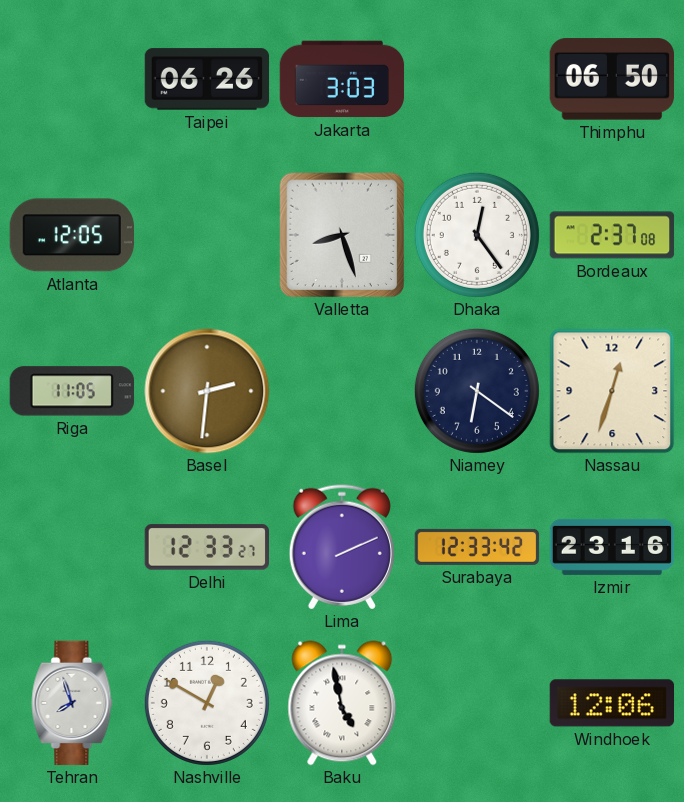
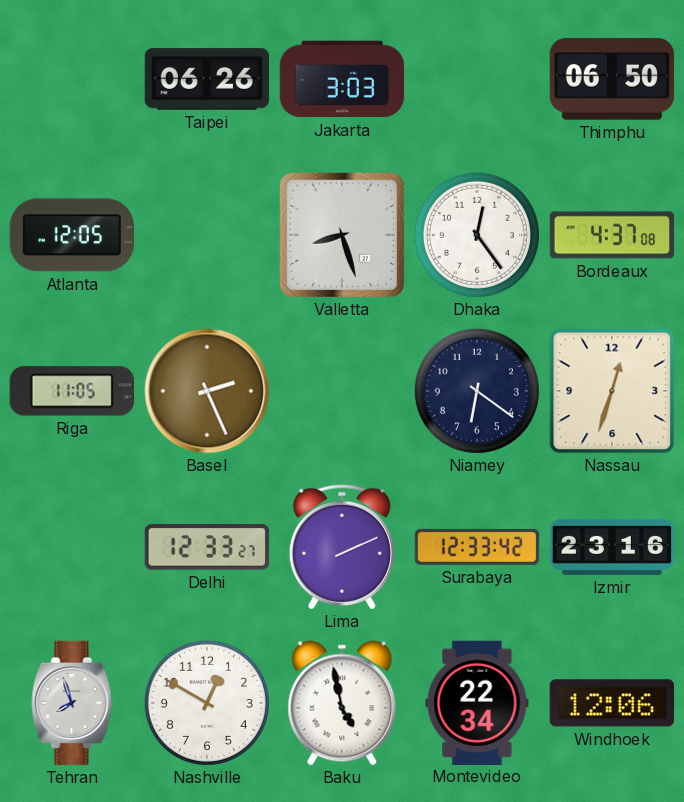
Bordeaux: 2:37 -> 4:37
Basel: 2:31 -> 2:26
Montevideo: none -> 22:34
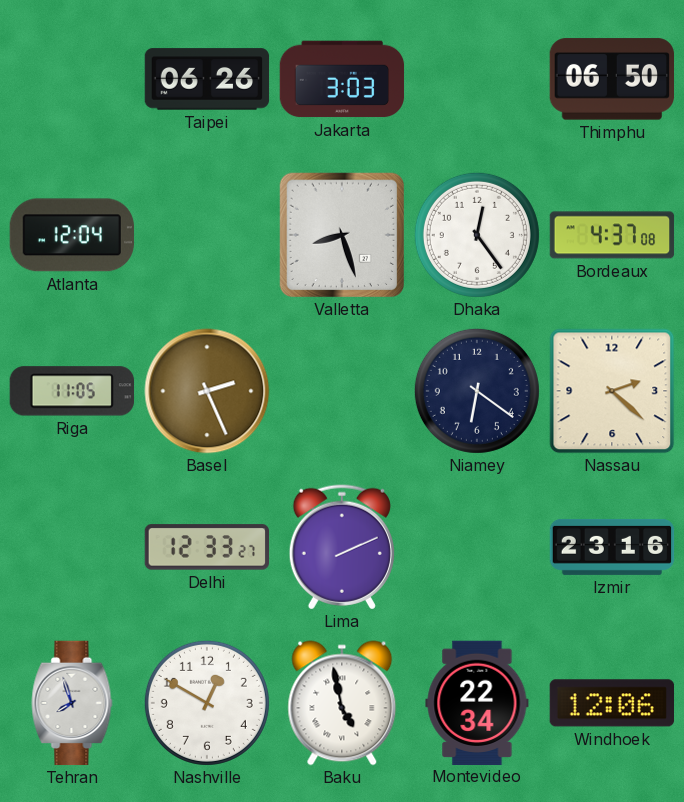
Atlanta: 12:05 -> 12:04
Nassau: 12:33 -> 2:22
Surabaya: 12:33 -> none
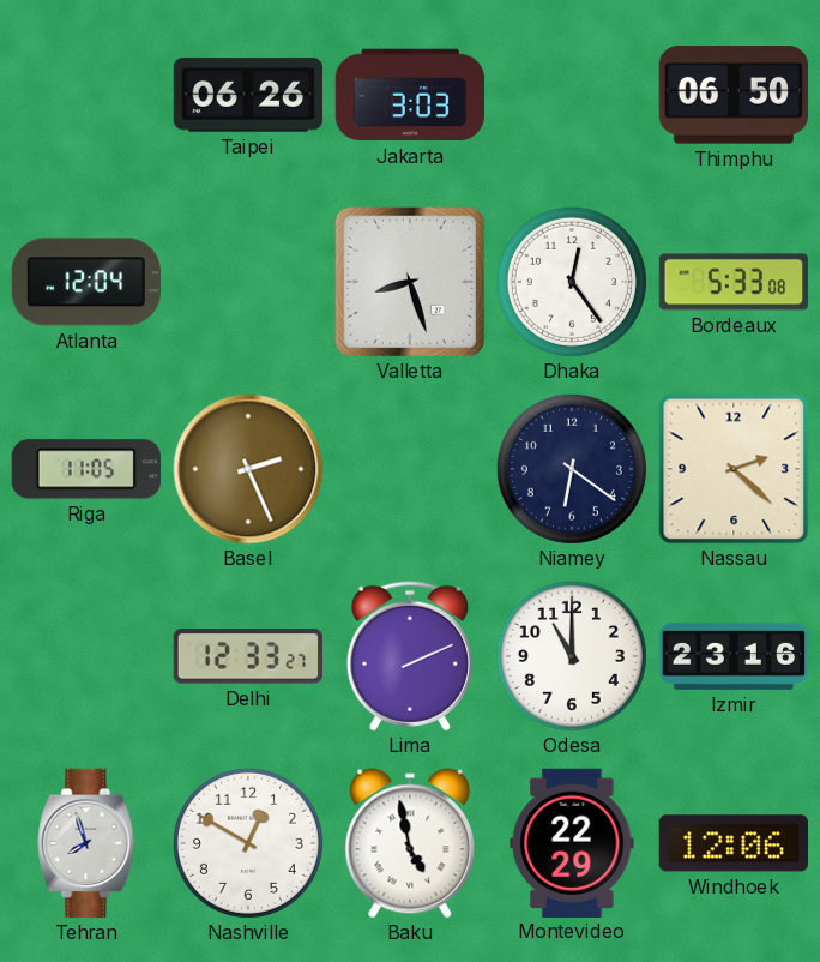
Bordeaux: 4:37 -> 5:33
Odesa: none -> 11:00
Montevideo: 22:34 -> 22:29
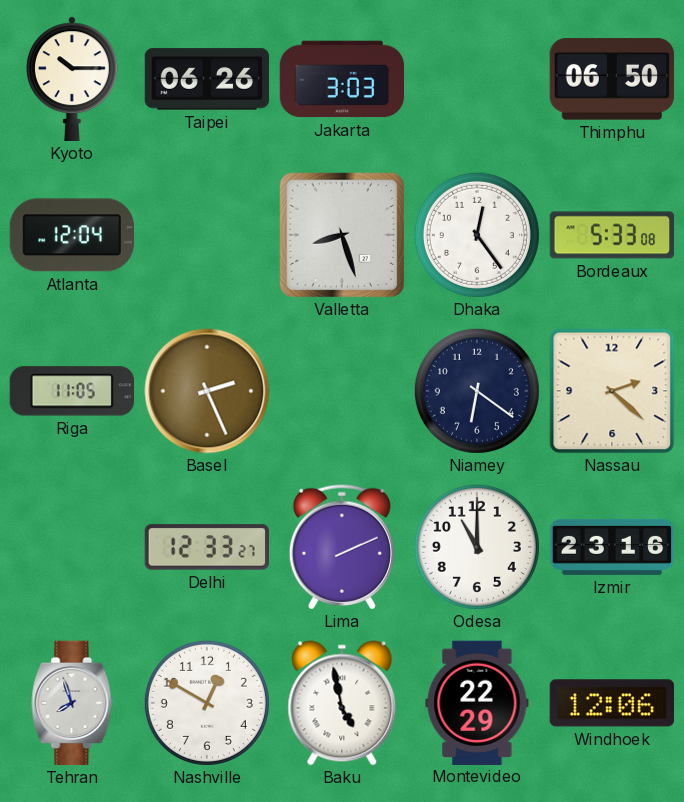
Kyoto: none -> 10:15
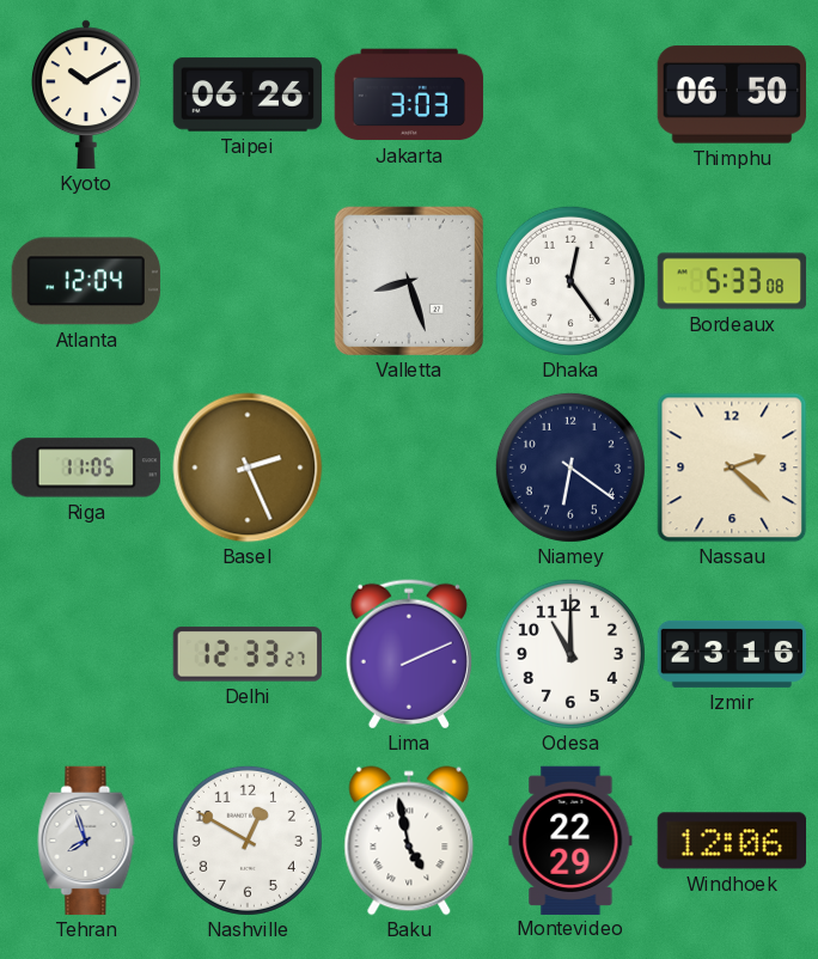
Kyoto: 10:15 -> 10:10
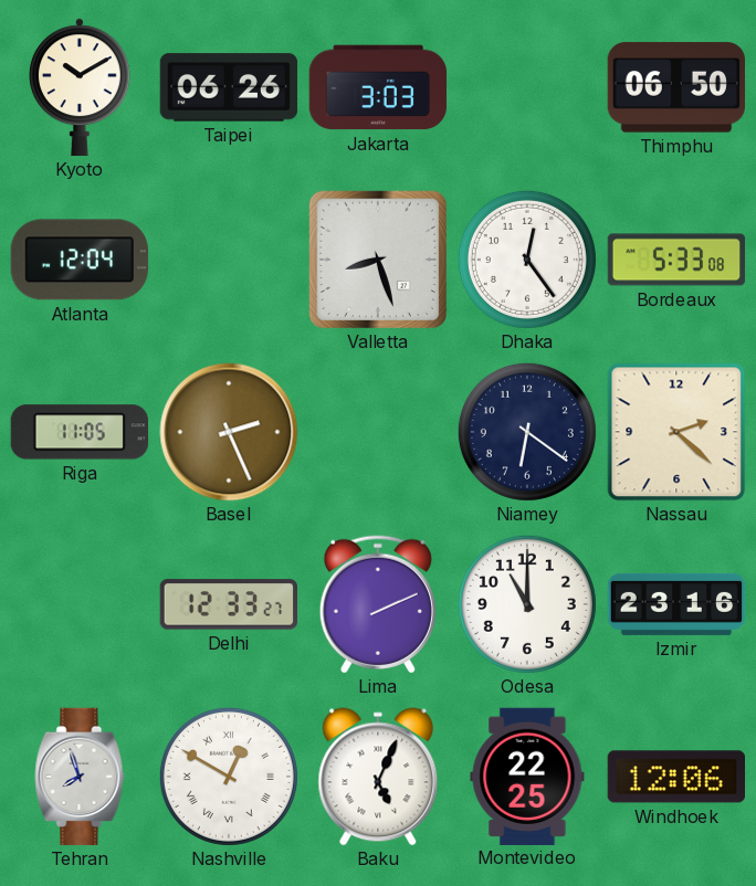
Nashville numerals: Arabic -> Roman
Baku: 4:58 -> 5:04
Montevideo: 22:29 -> 22:25
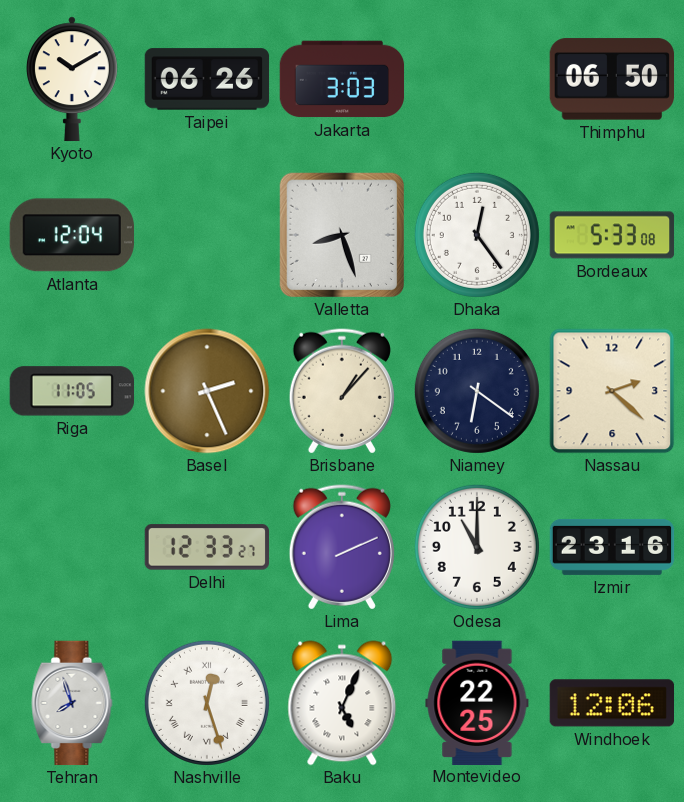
Brisbane: none -> 1:07
Nashville: 12:50 -> 12:27
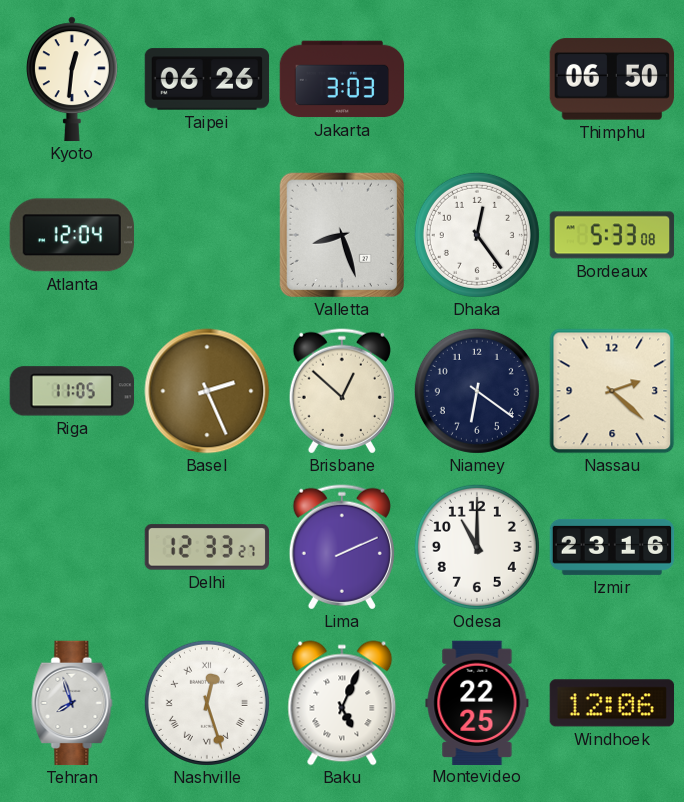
Kyoto: 10:10 -> 12:31
Brisbane: 1:07 -> 12:52
